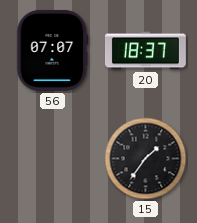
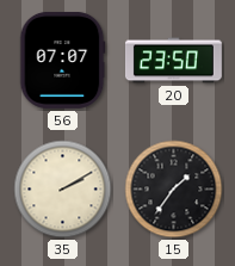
20: 18:37 -> 23:50
35: none -> 2:10
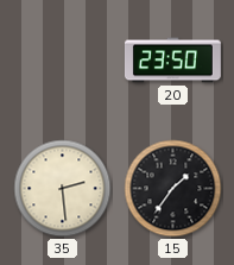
56: 07:07 -> none
35: 2:10 -> 2:29
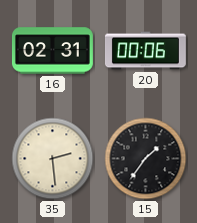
16: none -> 02:31
20: 23:50 -> 00:06
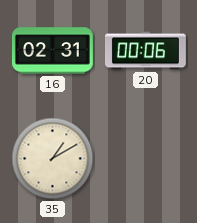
35: 2:29 -> 1:10
15: 1:36 -> none
